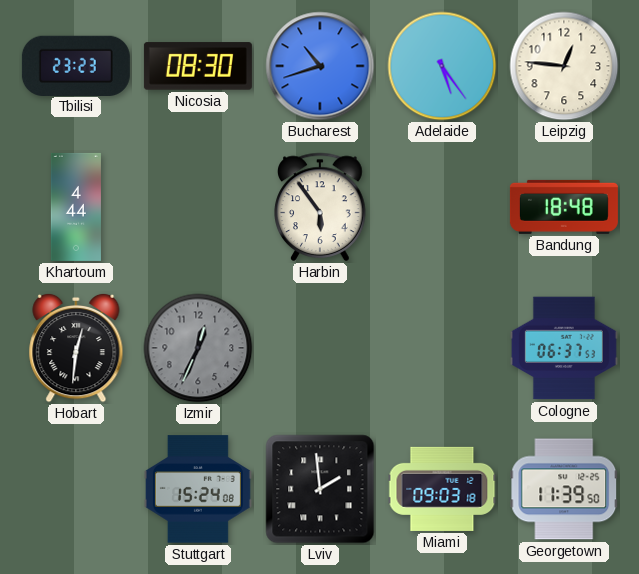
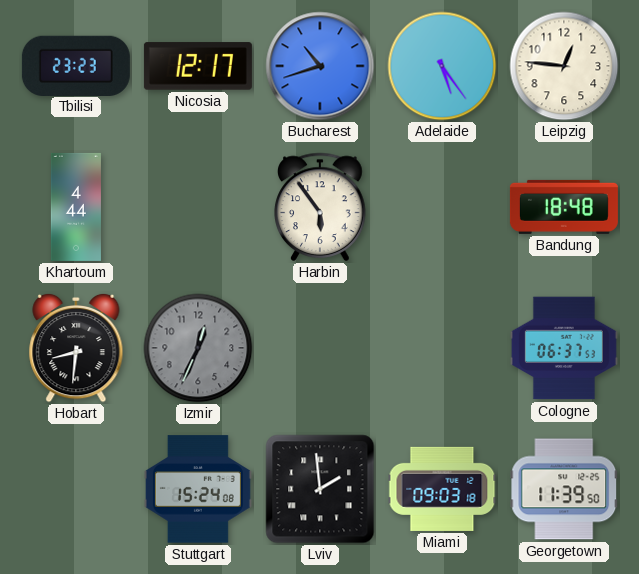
Nicosia: 08:30 -> 12:17
Hobart: 12:31 -> 8:31
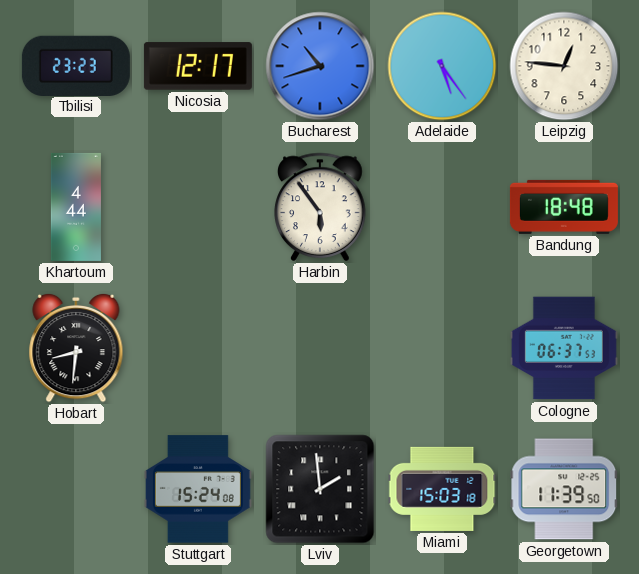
Izmir: 12:34 -> none
Miami: 09:03 -> 15:03
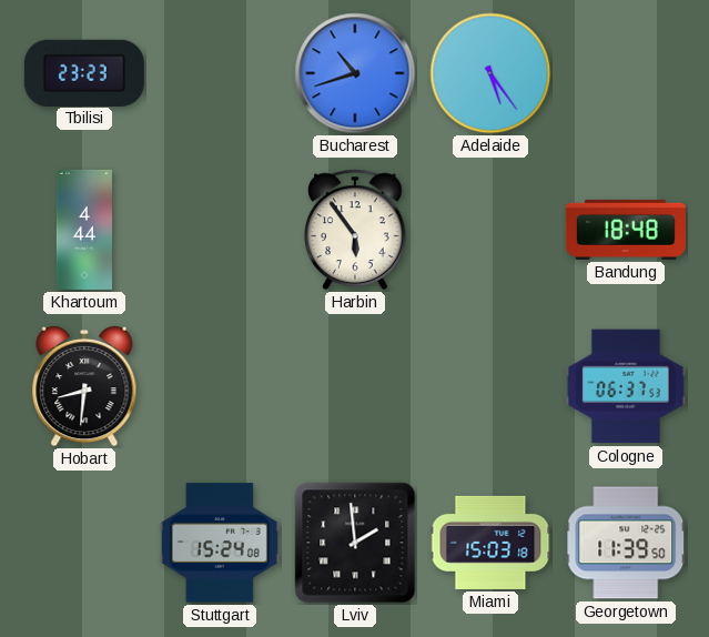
Nicosia: 12:17 -> none
Leipzig: 12:46 -> none
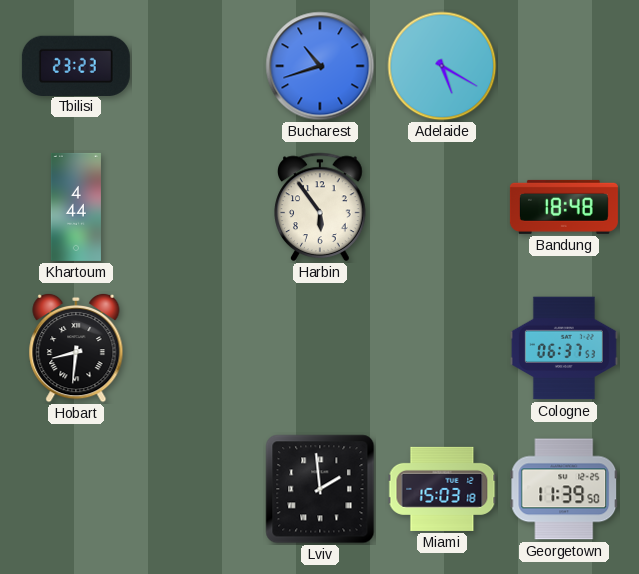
Adelaide: 5:24 -> 5:20
Stuttgart: 15:24 -> none
